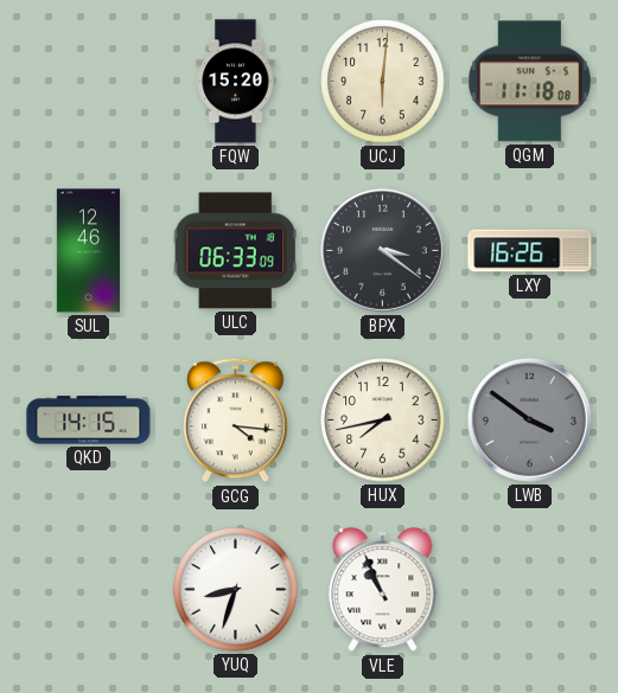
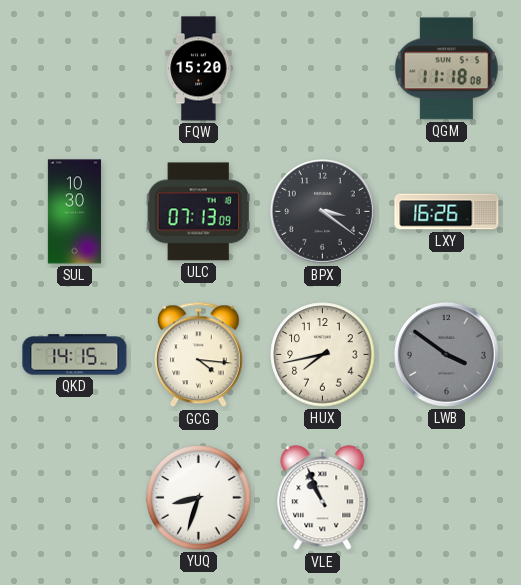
UCJ: 6:01 -> none
SUL: 12:46 -> 10:30
ULC: 06:33 -> 07:13
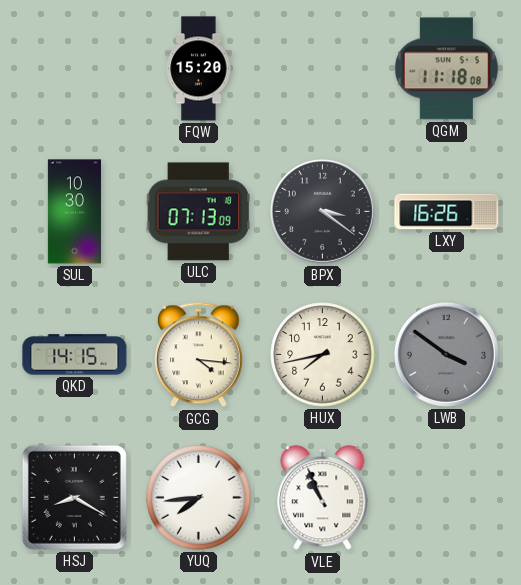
HSJ: none -> 8:20
YUQ: 8:33 -> 7:44
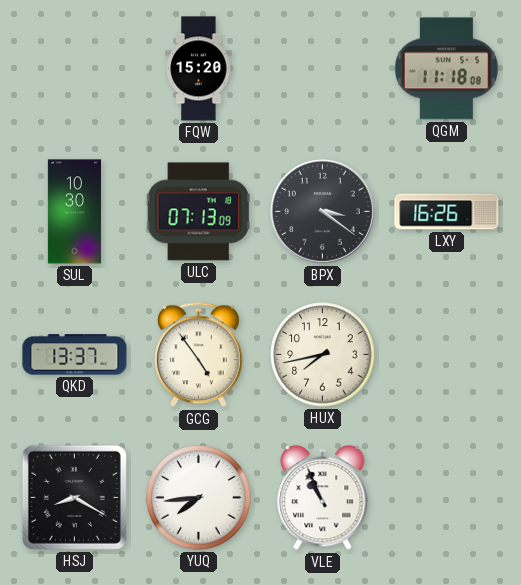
QKD: 14:15 -> 13:37
GCG: 4:16 -> 4:54
LWB: 3:51 -> none
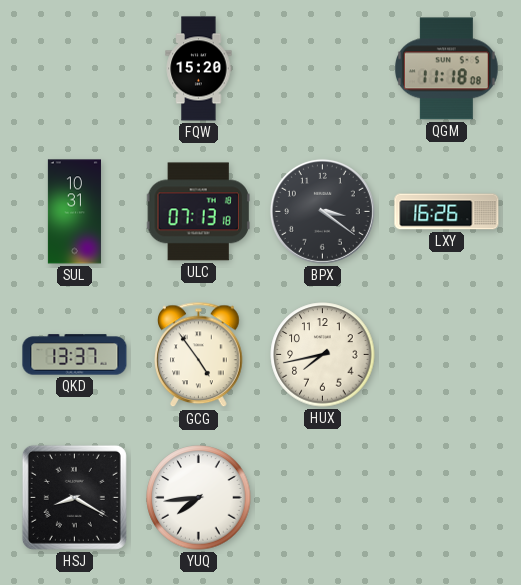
SUL: 10:30 -> 10:31
ULC: 07:13:09 -> 07:13:18
VLE: 10:56 -> none
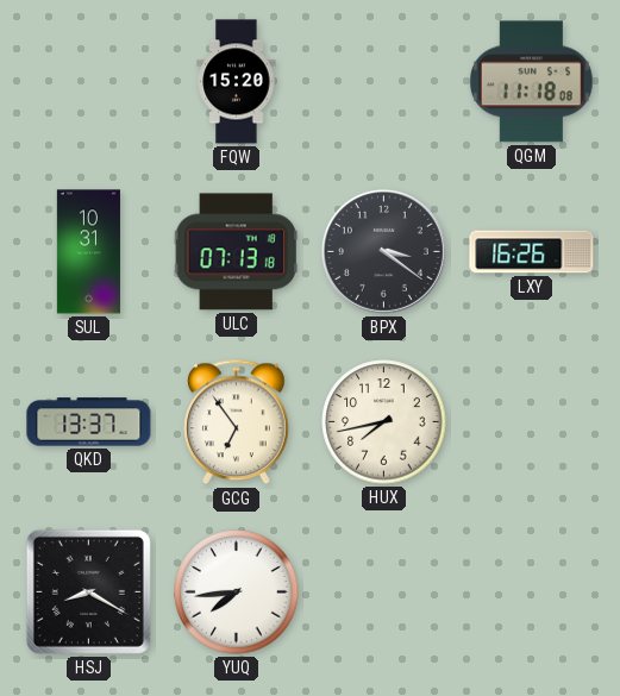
GCG: 4:54 -> 6:54
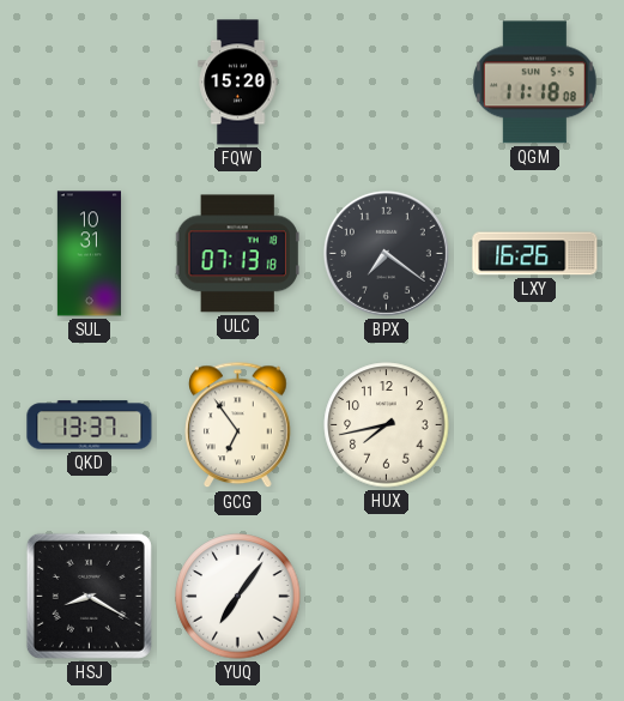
BPX: 3:21 -> 7:21
YUQ: 7:44 -> 7:06
